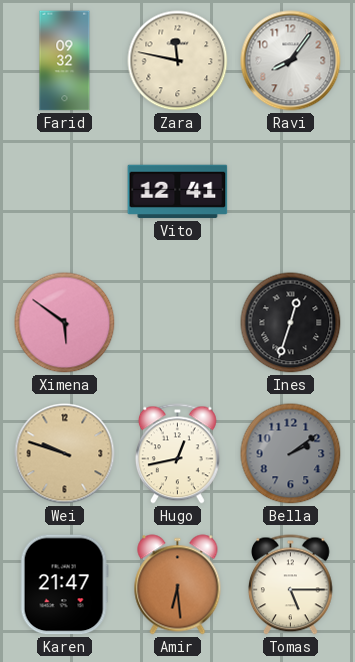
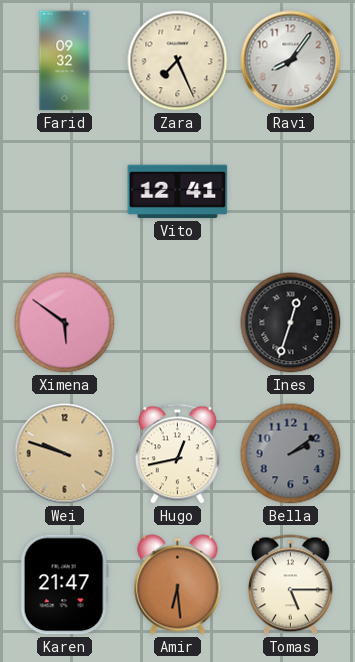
Zara: 11:47 -> 7:26
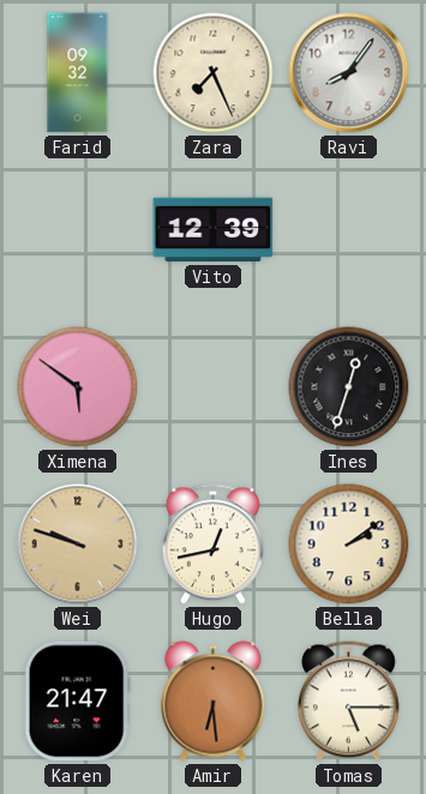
Vito: 12:41 -> 12:39
Bella dial: grey -> cream
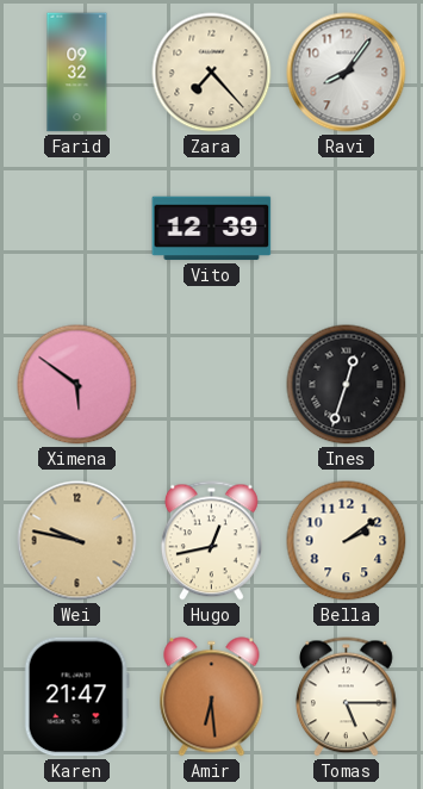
Zara: 7:26 -> 7:23
Wei: 9:48 -> 9:47
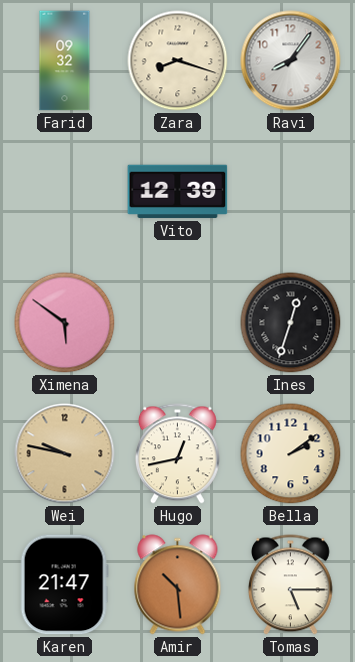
Zara: 7:23 -> 8:18
Amir: 6:29 -> 10:29
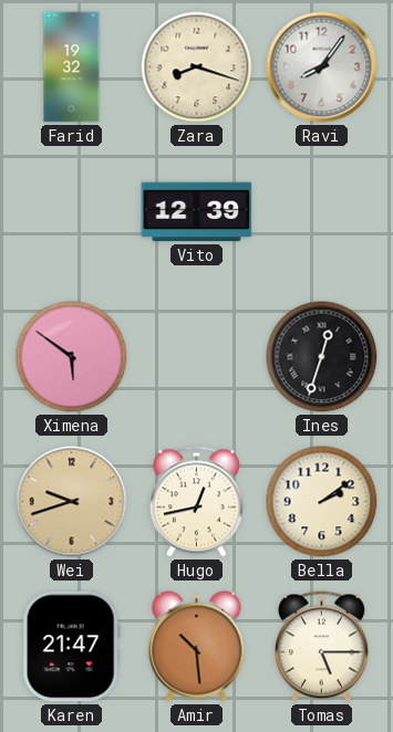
Farid: 09:32 -> 19:32
Wei: 9:47 -> 9:42
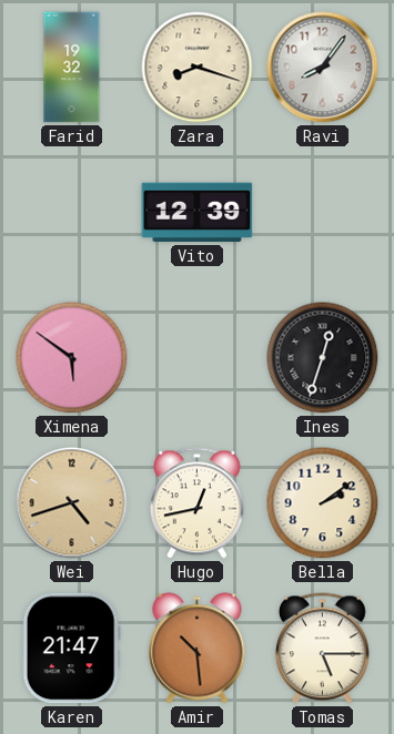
Wei: 9:42 -> 4:42
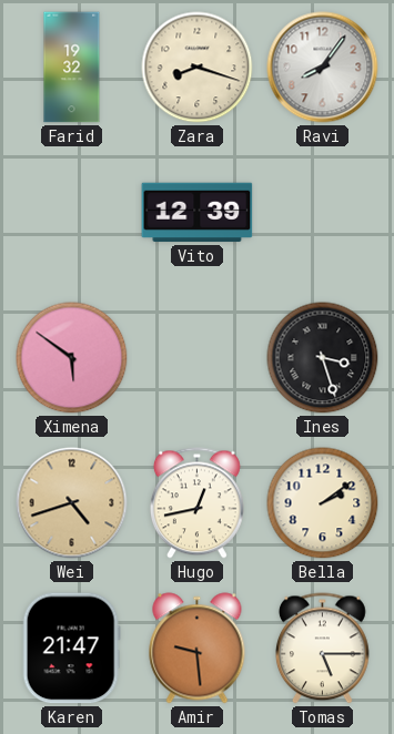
Ines: 12:33 -> 3:27
Amir: 10:29 -> 9:29
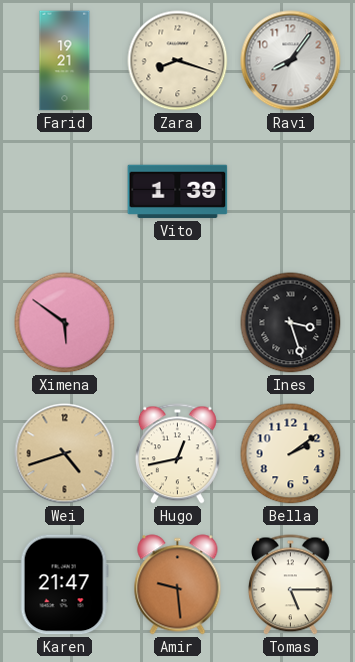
Farid: 19:32 -> 19:21
Vito: 12:39 -> 1:39
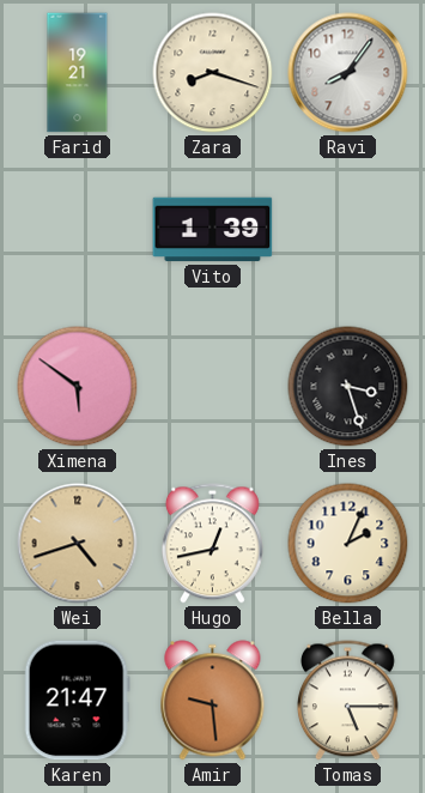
Bella: 2:09 -> 2:04
